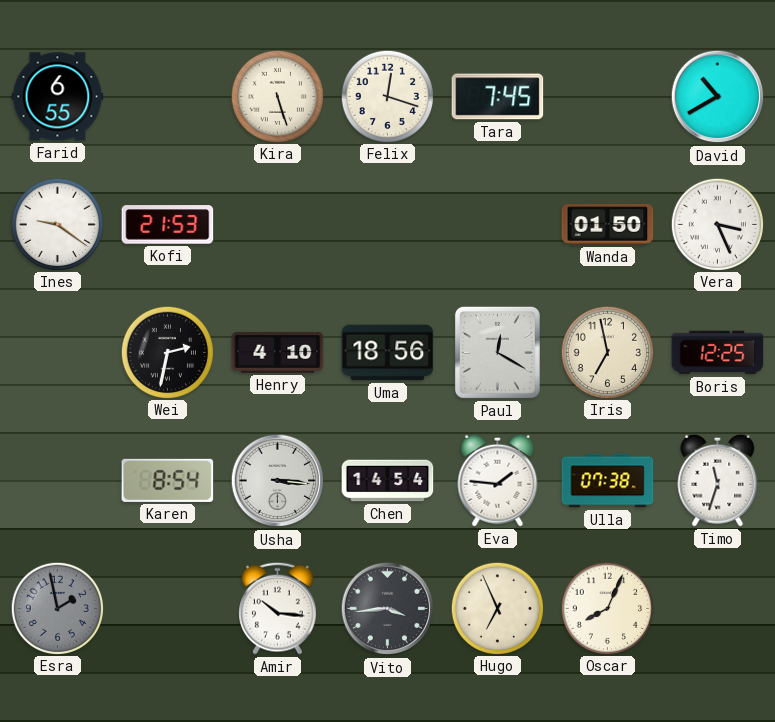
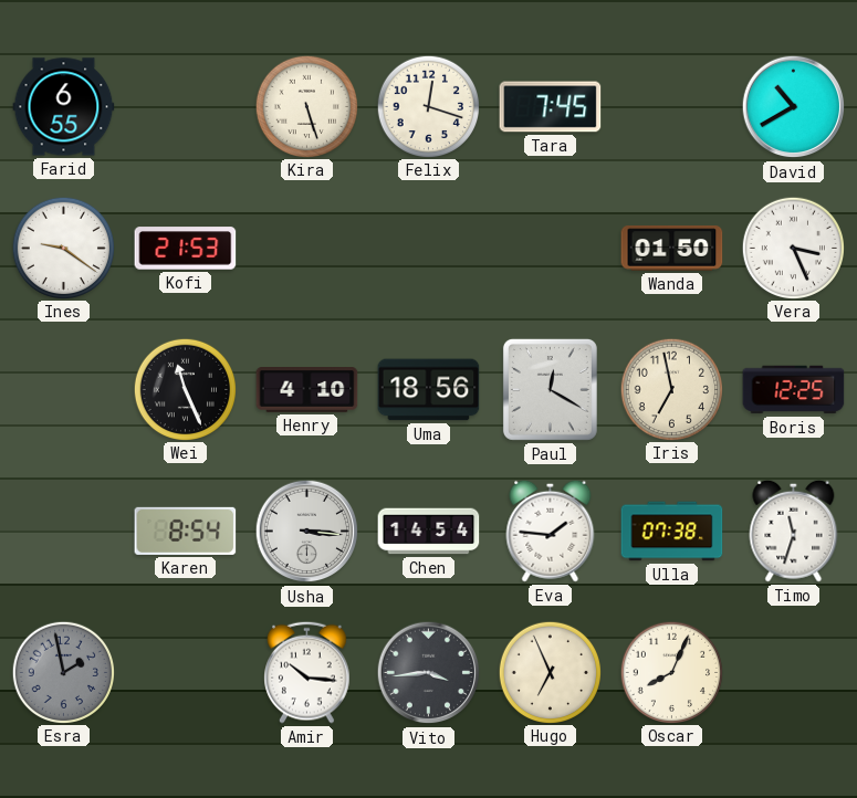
Wei: 2:32 -> 11:26
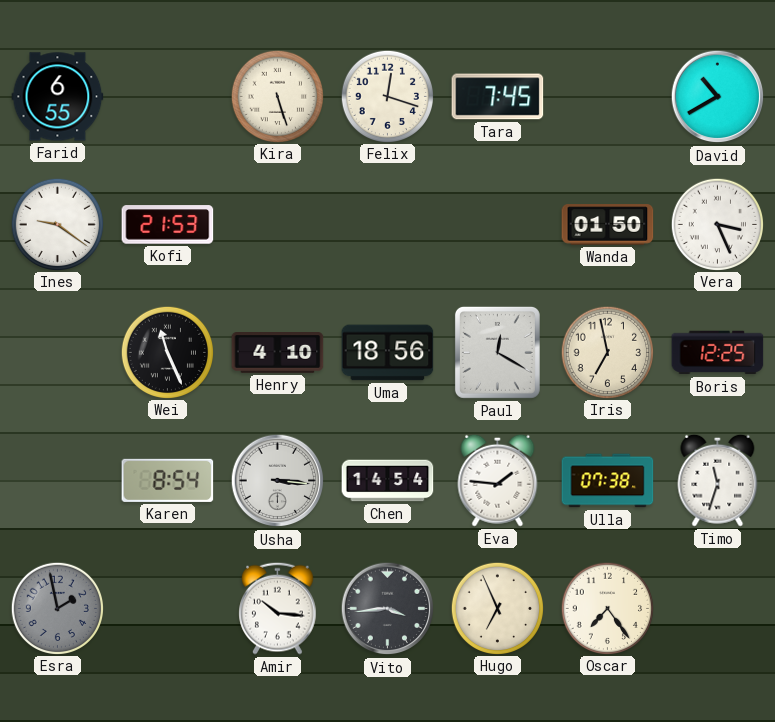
Oscar: 8:04 -> 7:24
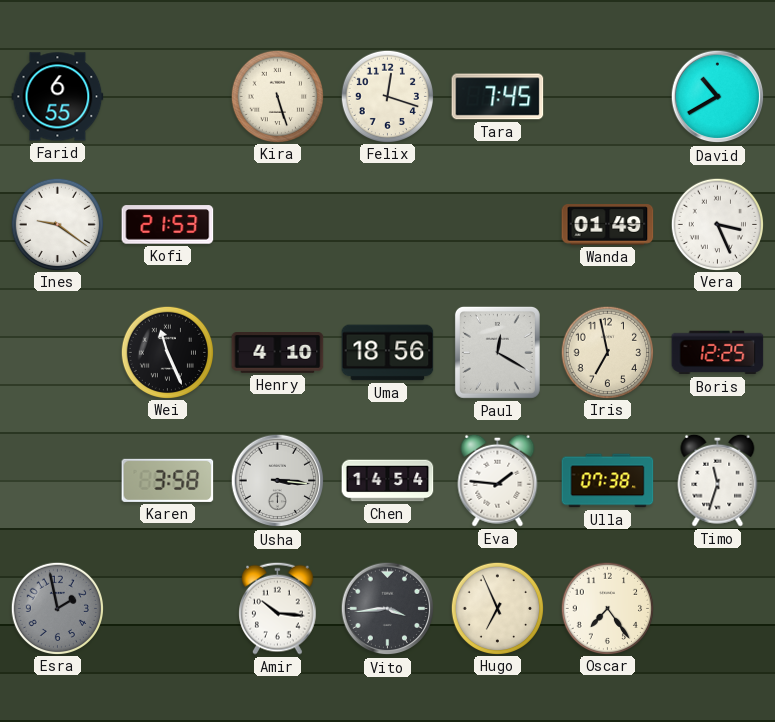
Wanda: 01:50 -> 01:49
Karen: 8:54 -> 3:58
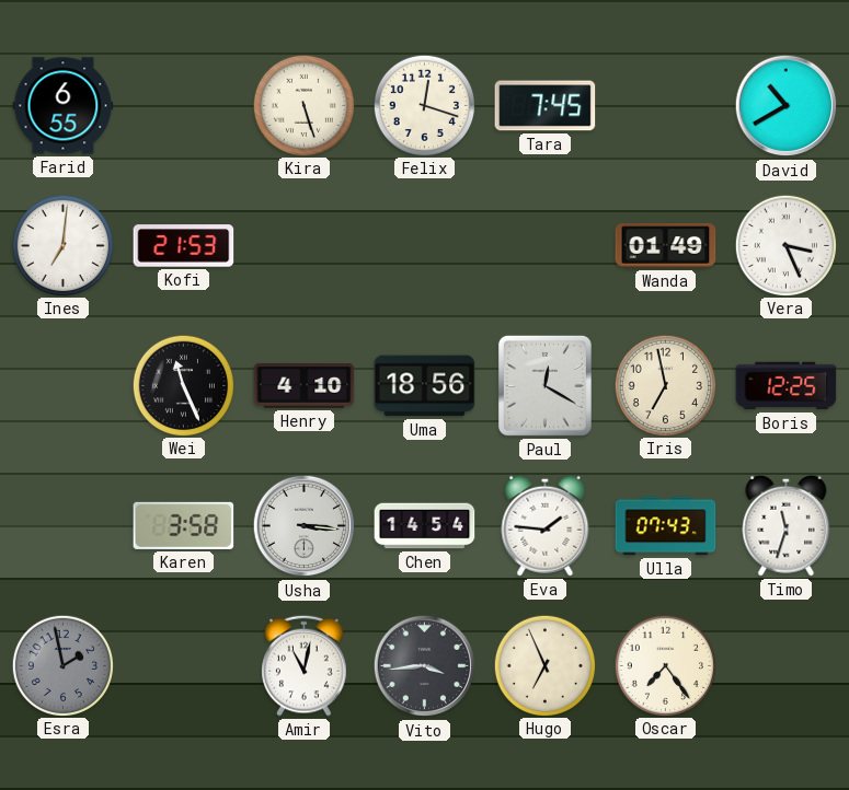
Ines: 9:21 -> 7:01
Ulla: 07:38 -> 07:43
Amir: 10:16 -> 11:02
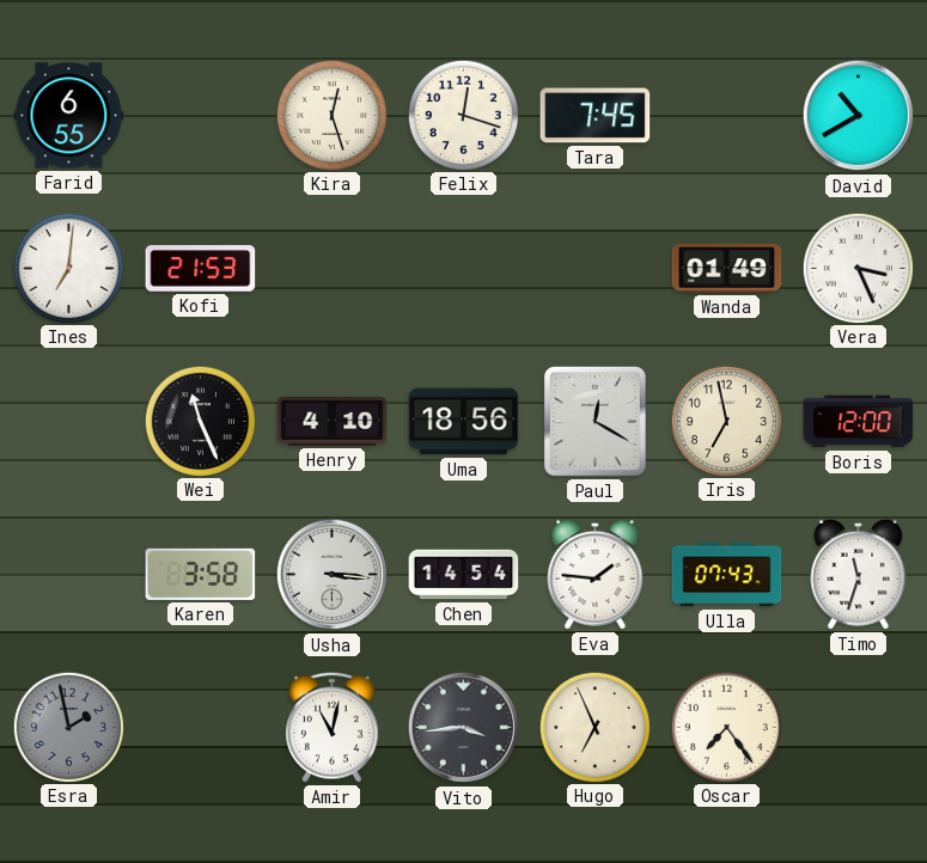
Kira: 5:27 -> 12:27
Boris: 12:25 -> 12:00
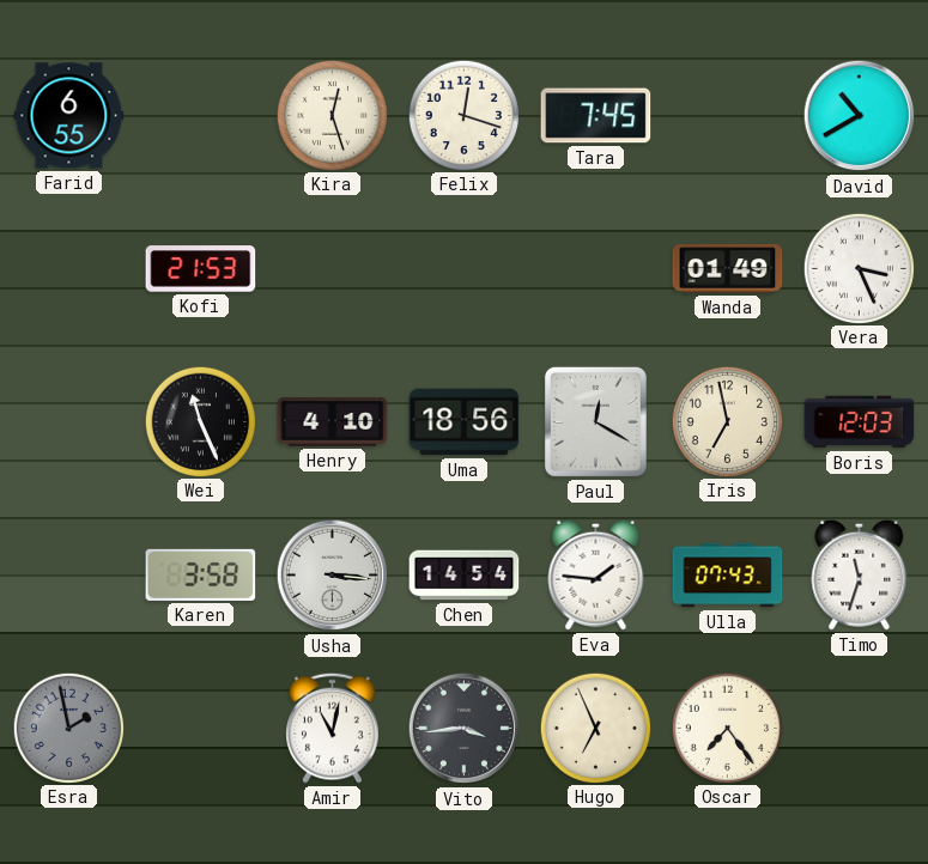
Ines: 7:01 -> none
Boris: 12:00 -> 12:03
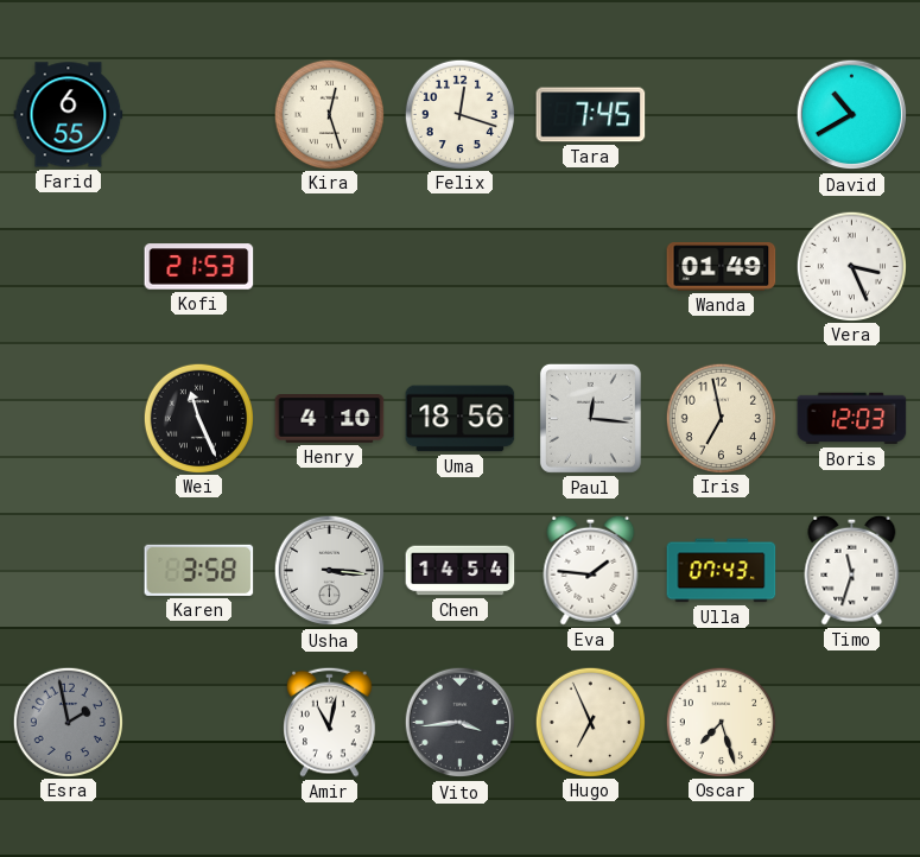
Paul: 12:20 -> 12:16
Oscar: 7:24 -> 7:27
